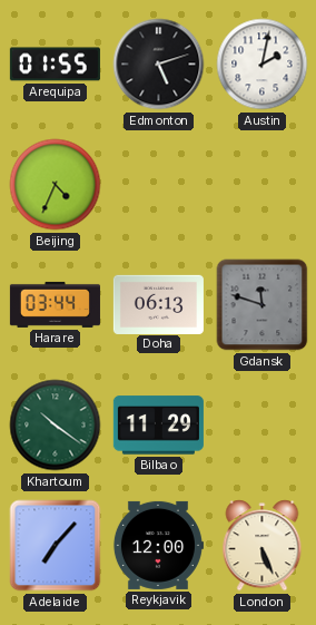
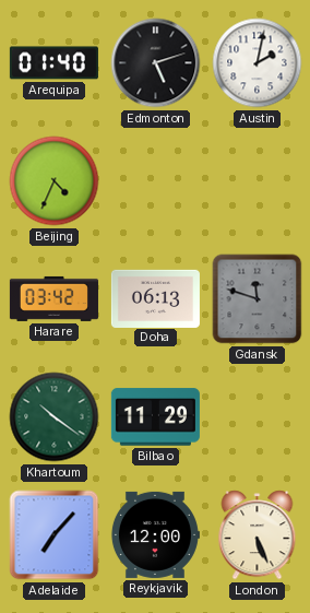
Arequipa: 01:55 -> 01:40
Harare: 03:44 -> 03:42
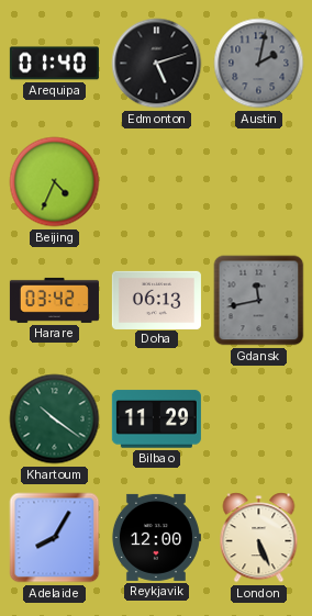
Austin dial: white -> grey
Gdansk: 11:48 -> 11:43
Adelaide: 7:07 -> 8:05
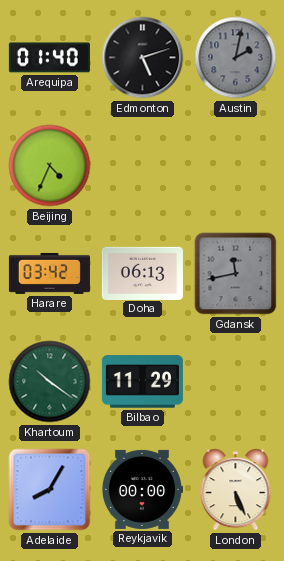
Reykjavik: 12:00 -> 00:00
